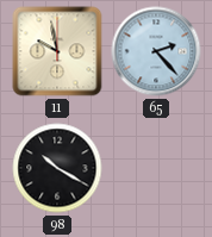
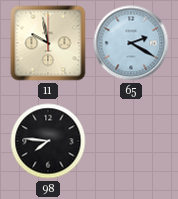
65: 2:23 -> 2:20
98: 10:20 -> 7:46
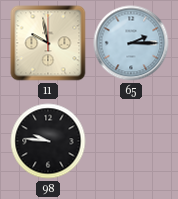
65: 2:20 -> 2:15
98: 7:46 -> 9:46
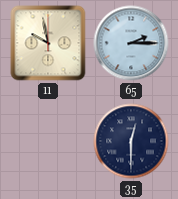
98: 9:46 -> none
35: none -> 12:30
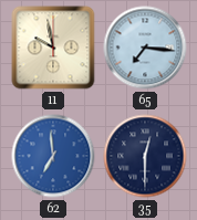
65: 2:15 -> 7:16
62: none -> 6:59
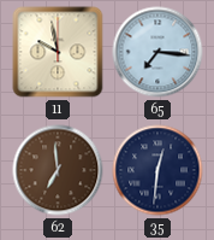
62 dial: blue -> brown
35: 12:30 -> 12:31
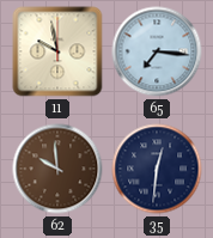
62: 6:59 -> 9:59
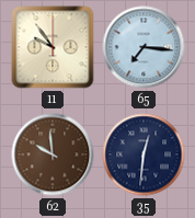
11: 9:58 -> 9:54
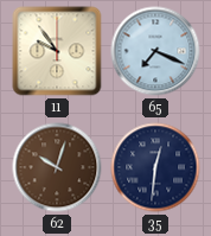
65: 7:16 -> 7:19
62: 9:59 -> 10:03
